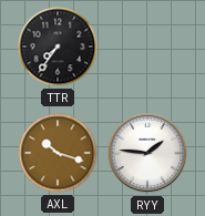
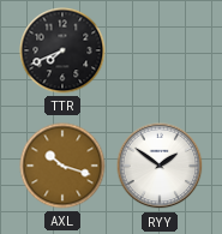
TTR: 7:36 -> 7:41
RYY: 1:46 -> 1:51
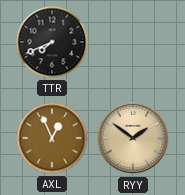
AXL: 10:18 -> 12:56
RYY dial: white -> champagne
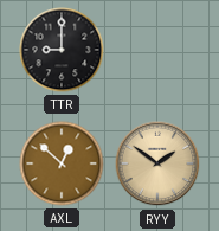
TTR: 7:41 -> 9:00
AXL: 12:56 -> 12:52
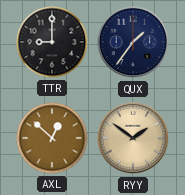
QUX: none -> 1:36
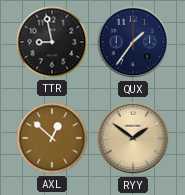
TTR: 9:00 -> 8:58
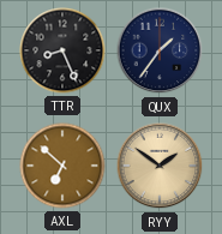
TTR: 8:58 -> 8:26
AXL: 12:52 -> 6:52
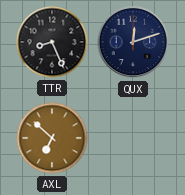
QUX: 1:36 -> 12:12
RYY: 1:51 -> none
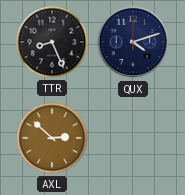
QUX: 12:12 -> 4:12
AXL: 6:52 -> 2:52
